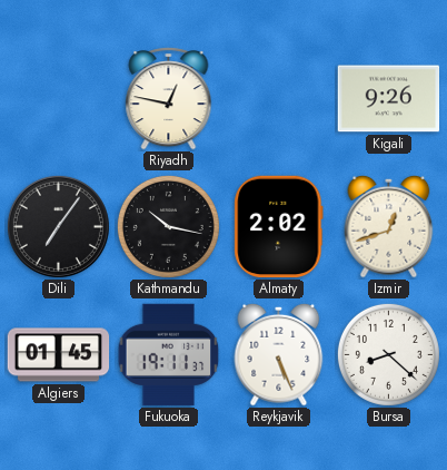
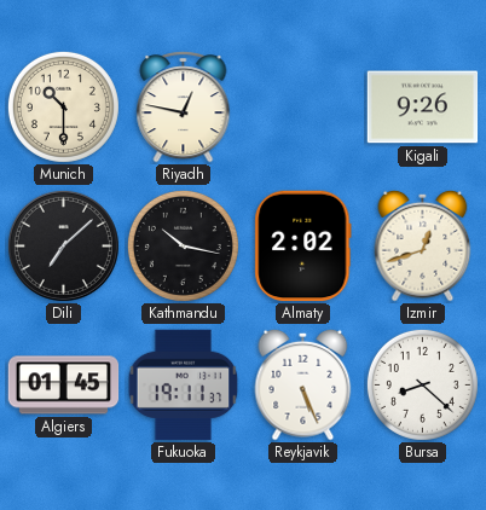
Munich: none -> 10:30
Dili: 7:06 -> 7:08
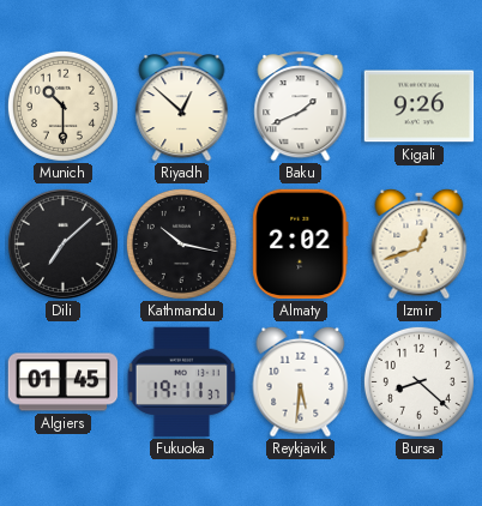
Riyadh: 12:47 -> 12:52
Baku: none -> 1:41
Reykjavik: 5:26 -> 5:31
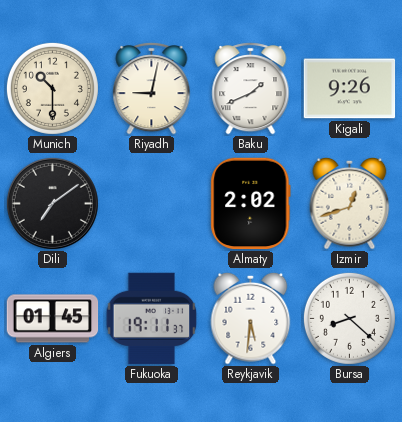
Riyadh: 12:52 -> 9:02
Dili: 7:08 -> 7:09
Kathmandu: 10:17 -> none
